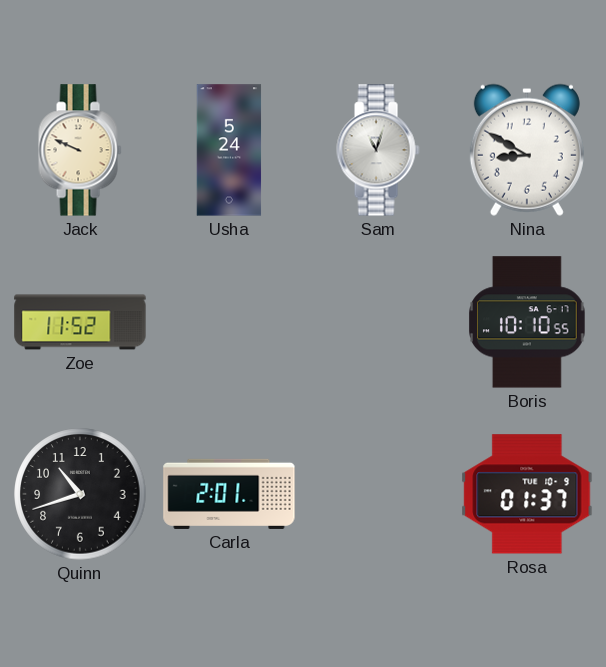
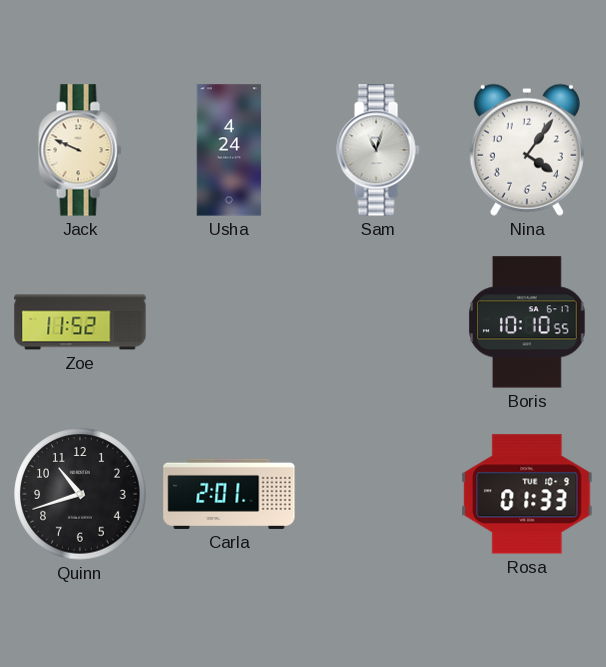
Usha: 5:24 -> 4:24
Nina: 8:50 -> 4:06
Rosa: 01:37 -> 01:33
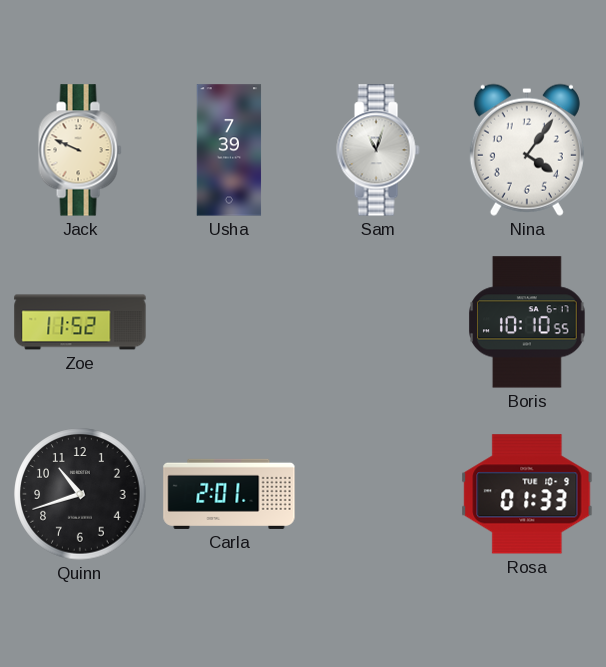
Usha: 4:24 -> 7:39
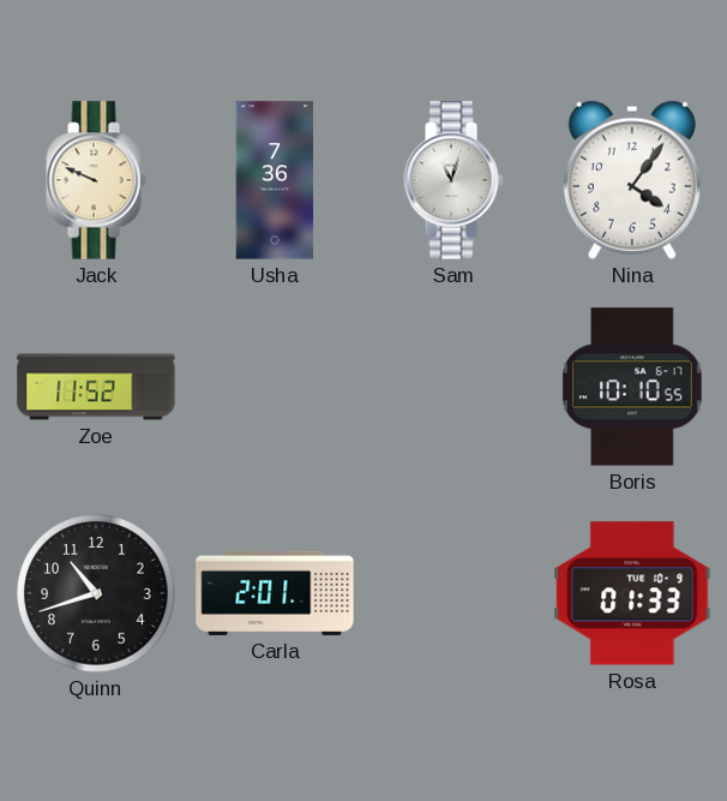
Usha: 7:39 -> 7:36
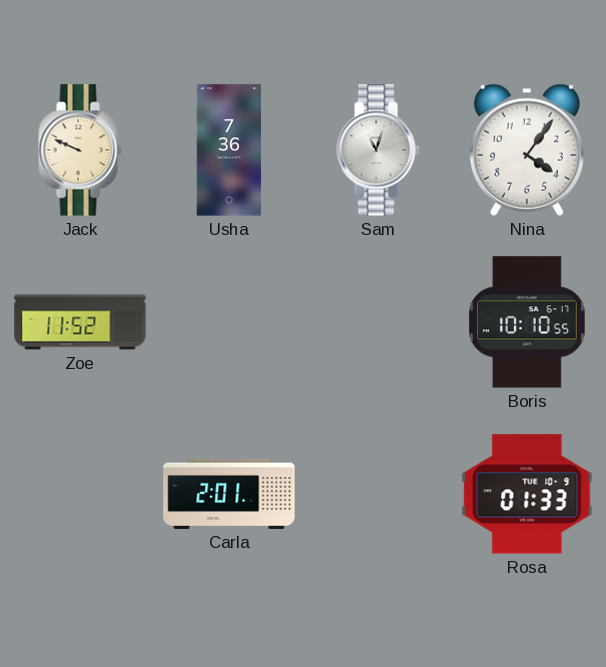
Quinn: 10:42 -> none
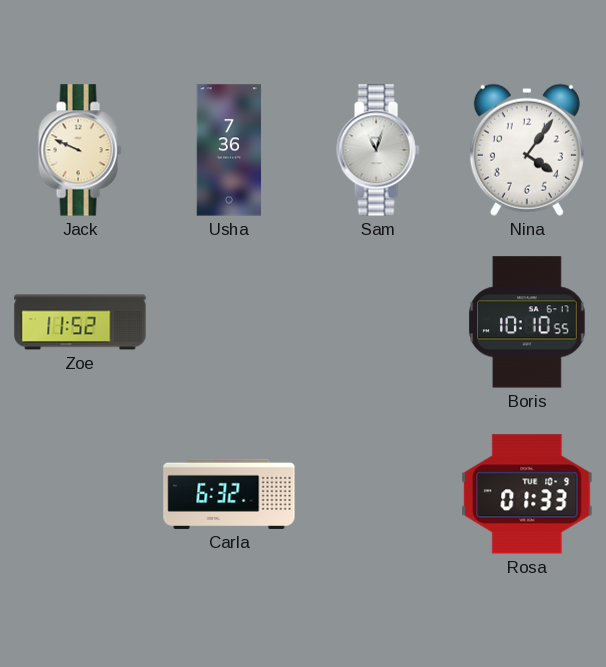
Carla: 2:01 -> 6:32
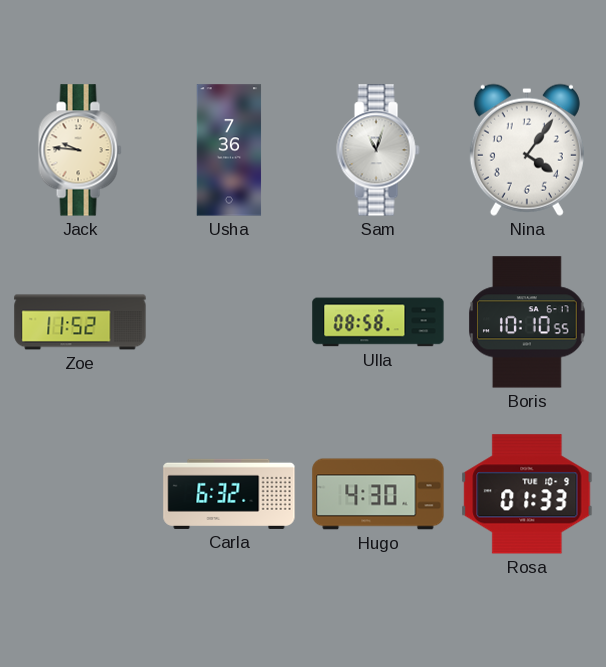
Jack: 9:49 -> 9:46
Ulla: none -> 08:58
Hugo: none -> 4:30
